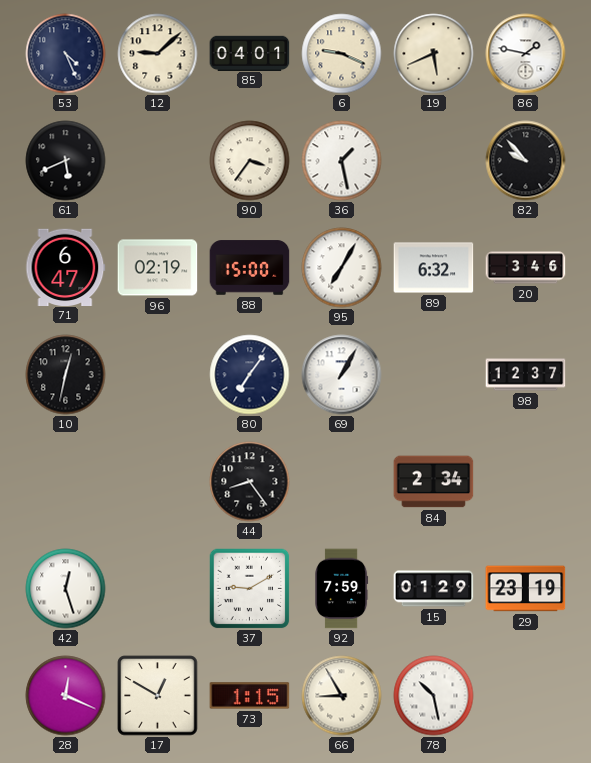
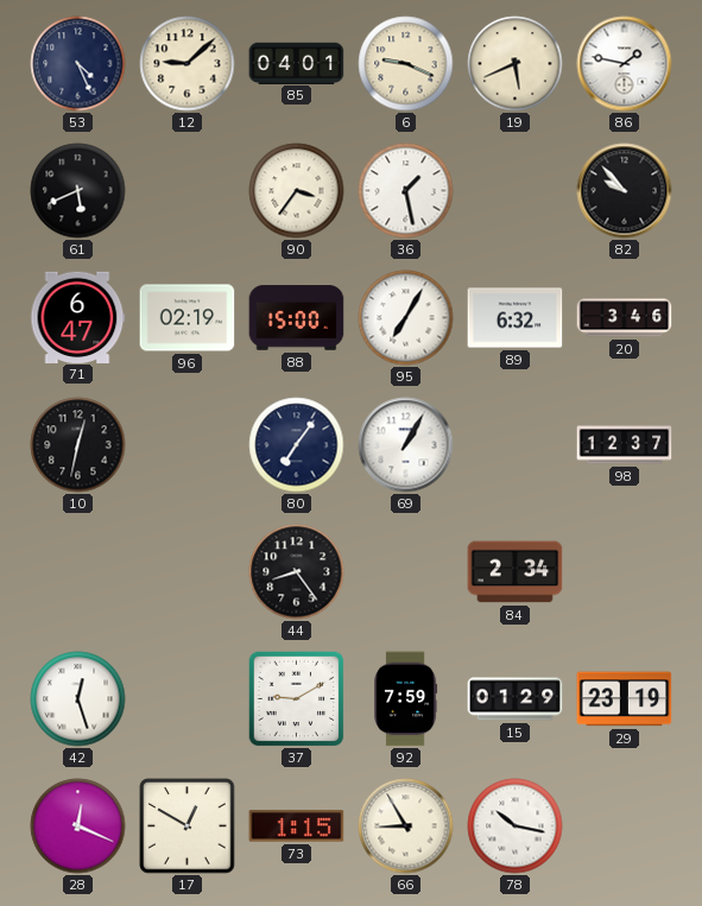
78: 10:28 -> 10:17
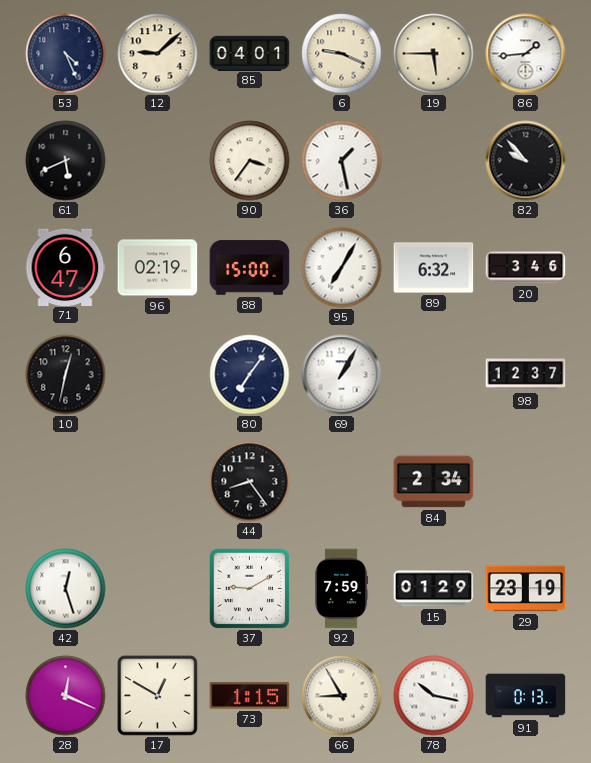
19: 5:41 -> 5:45
86: 1:47 -> 1:44
91: none -> 0:13
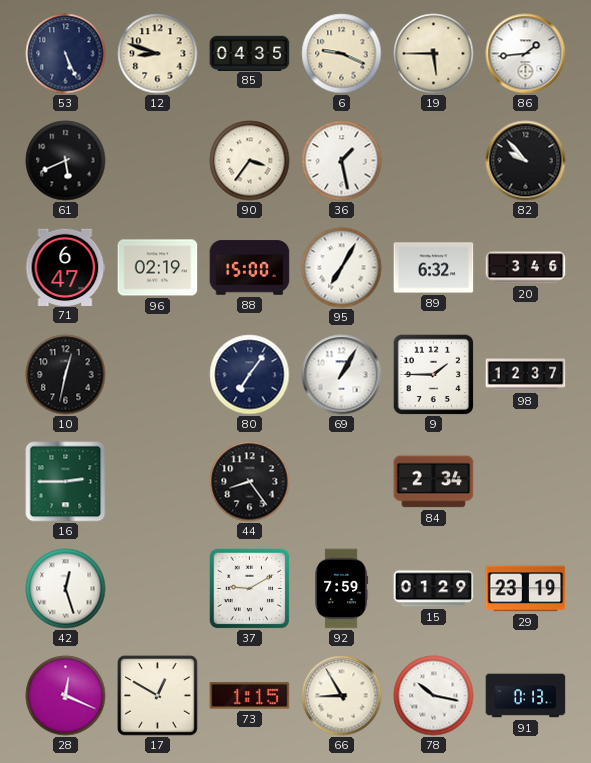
53: 4:26 -> 5:26
12: 9:08 -> 8:48
85: 04:01 -> 04:35
9: none -> 1:45
16: none -> 2:45
